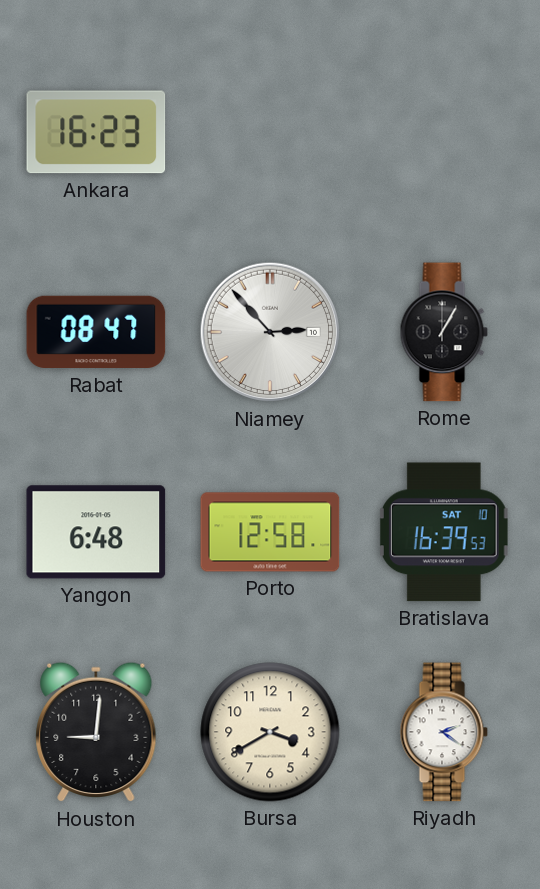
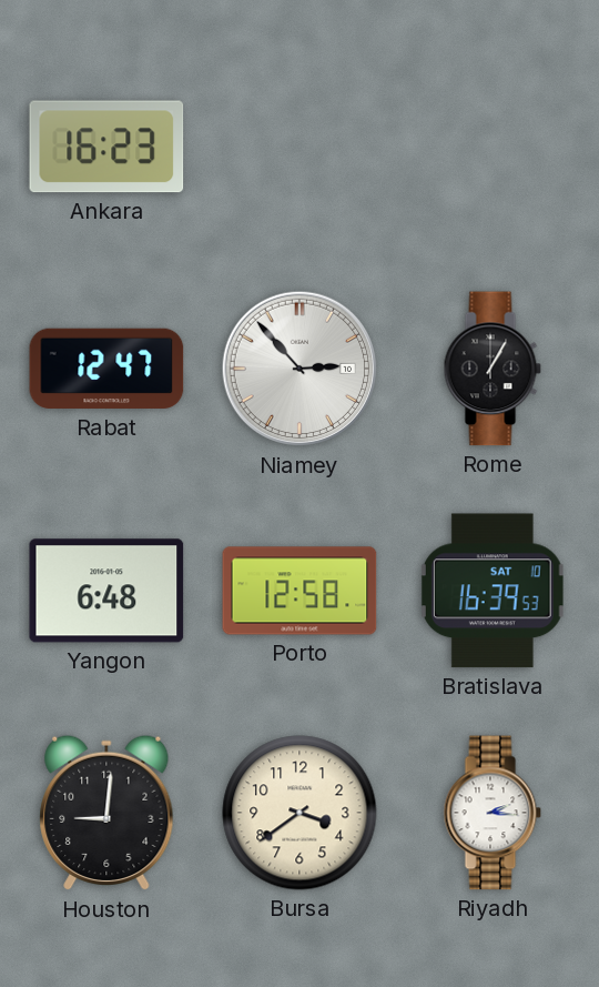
Rabat: 08:47 -> 12:47
Bursa: 3:40 -> 3:39
Riyadh: 2:21 -> 2:16
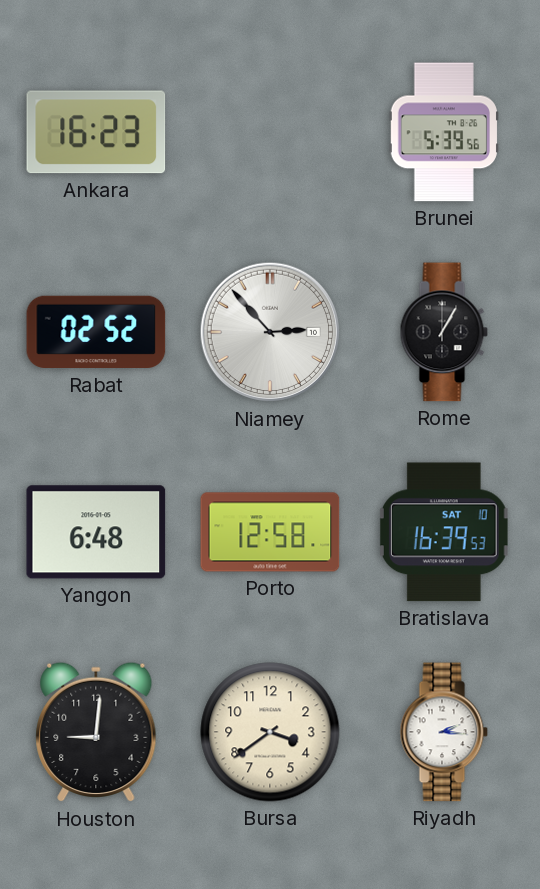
Brunei: none -> 5:39
Rabat: 12:47 -> 02:52
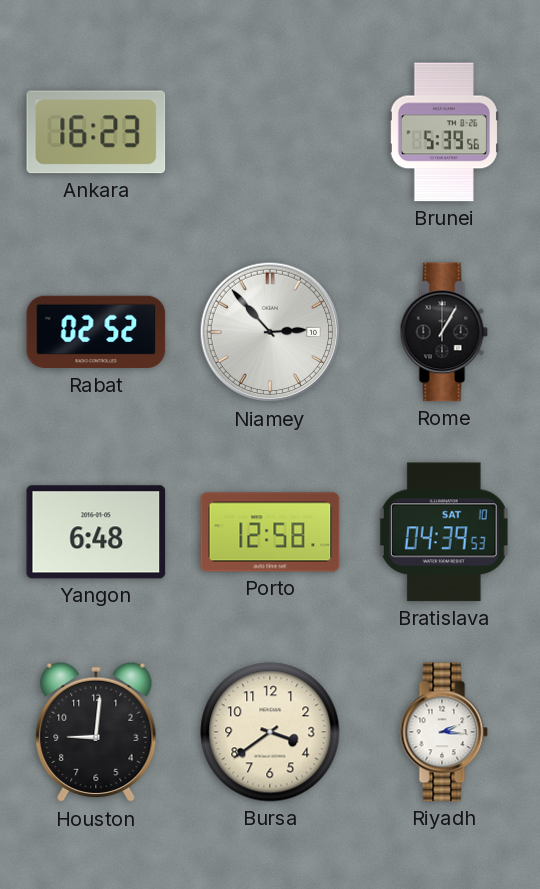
Bratislava: 16:39 -> 04:39
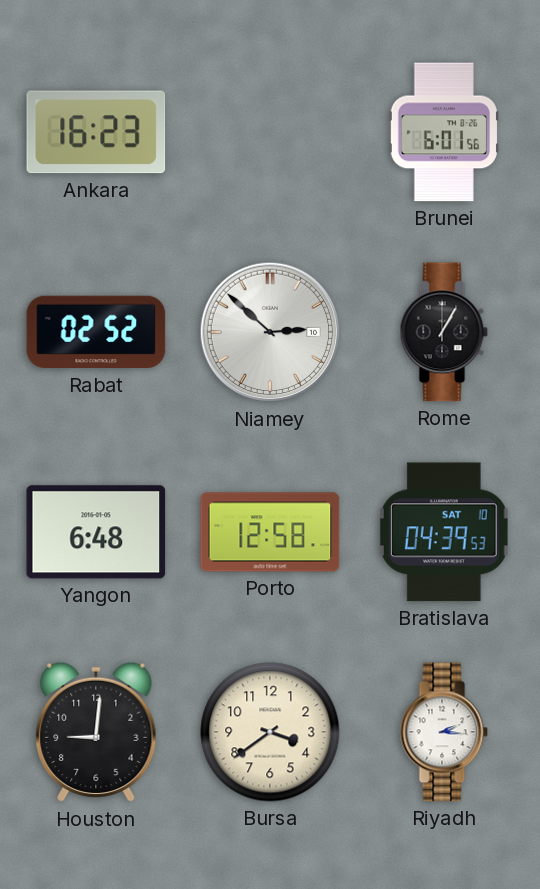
Brunei: 5:39 -> 6:01
Niamey: 2:53 -> 2:52
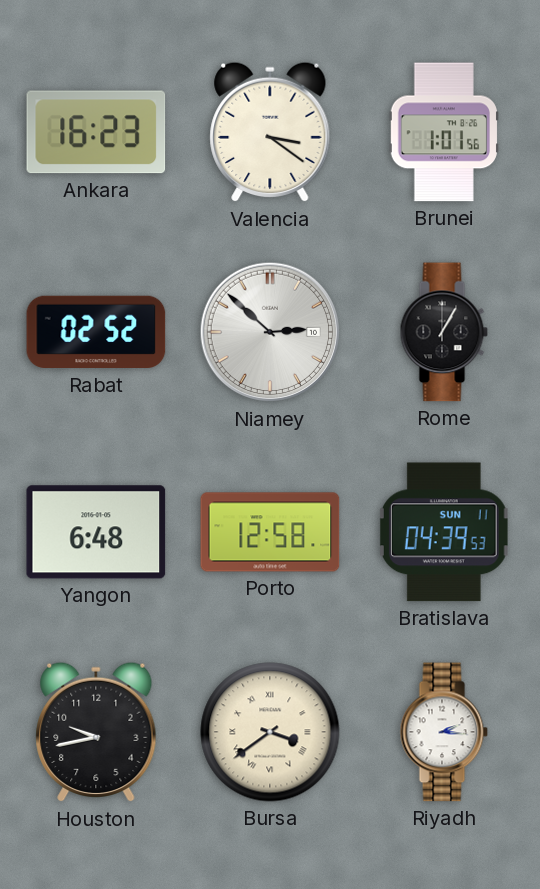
Valencia: none -> 3:21
Brunei: 6:01 -> 1:01
Bratislava date: SAT 10 -> SUN 11
Houston: 9:01 -> 9:43
Bursa numerals: Arabic -> Roman
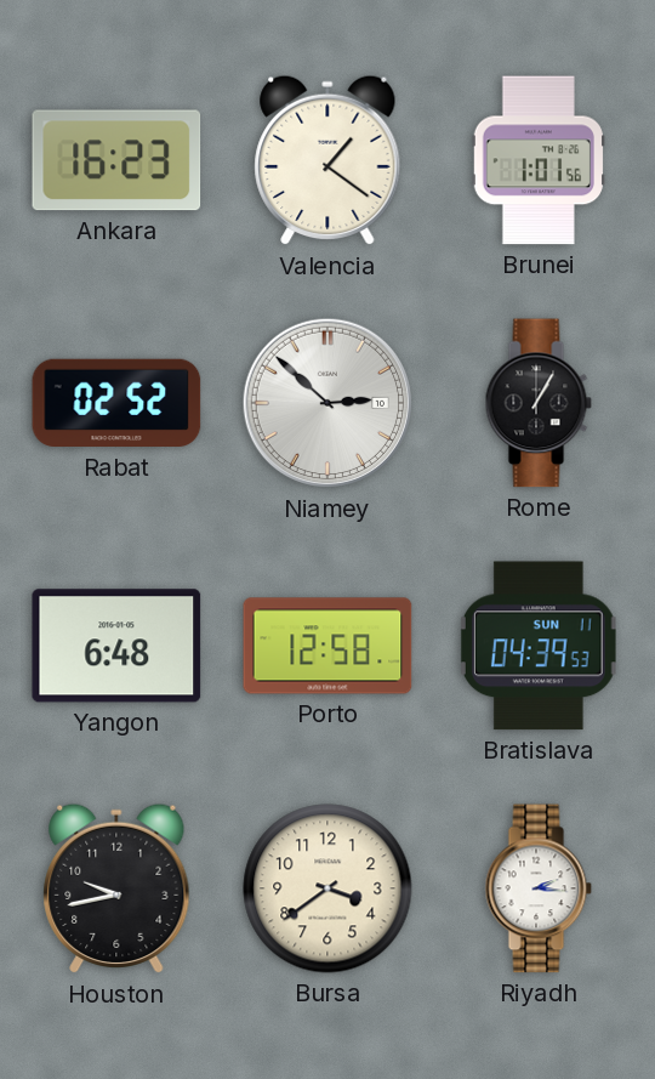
Valencia: 3:21 -> 1:21
Bursa numerals: Roman -> Arabic
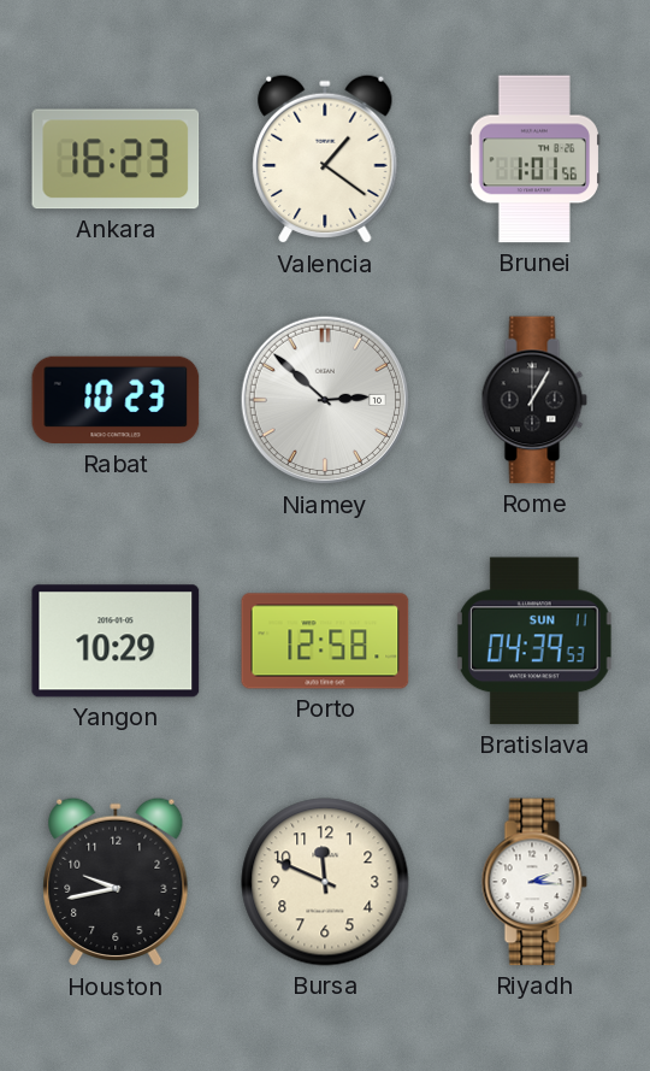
Rabat: 02:52 -> 10:23
Yangon: 6:48 -> 10:29
Bursa: 3:39 -> 11:49
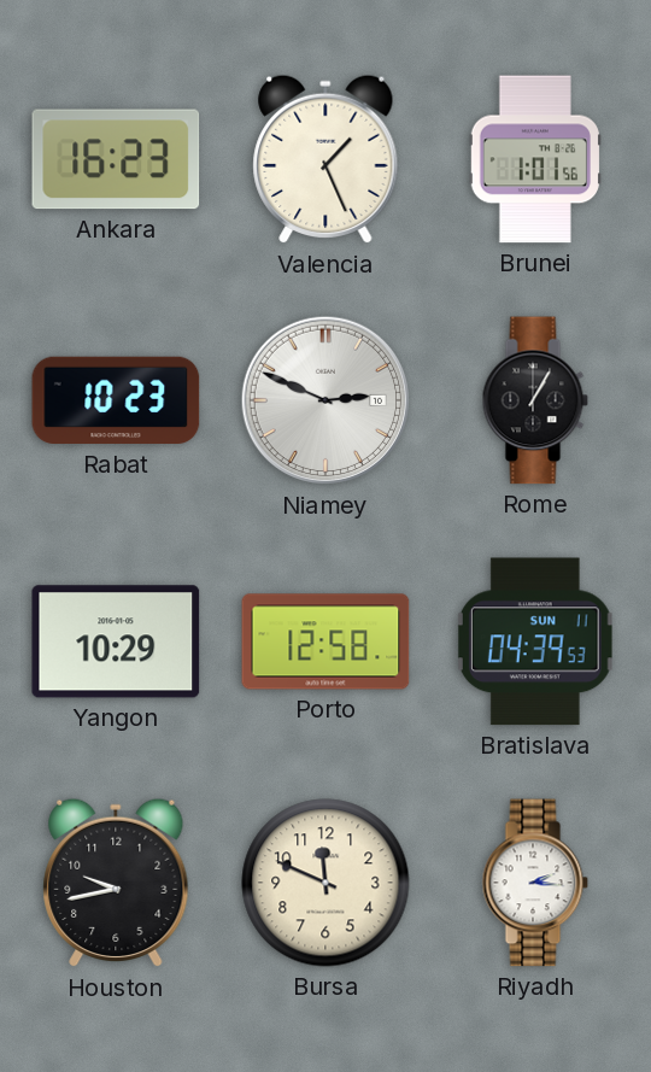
Valencia: 1:21 -> 1:26
Niamey: 2:52 -> 2:49
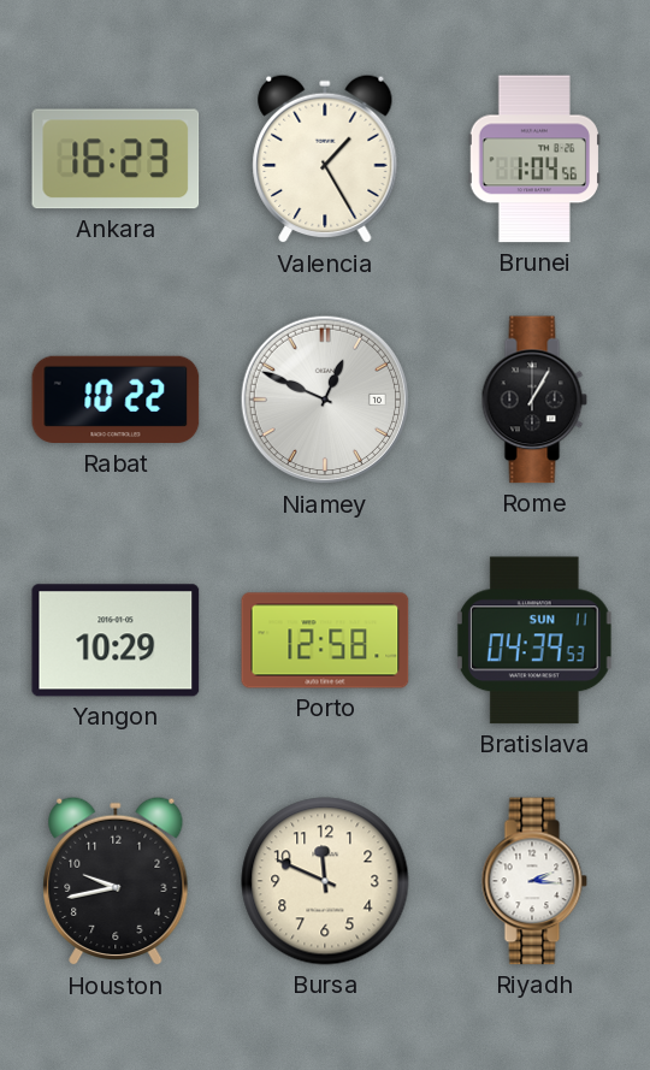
Valencia: 1:26 -> 1:25
Brunei: 1:01 -> 1:04
Rabat: 10:23 -> 10:22
Niamey: 2:49 -> 12:49
